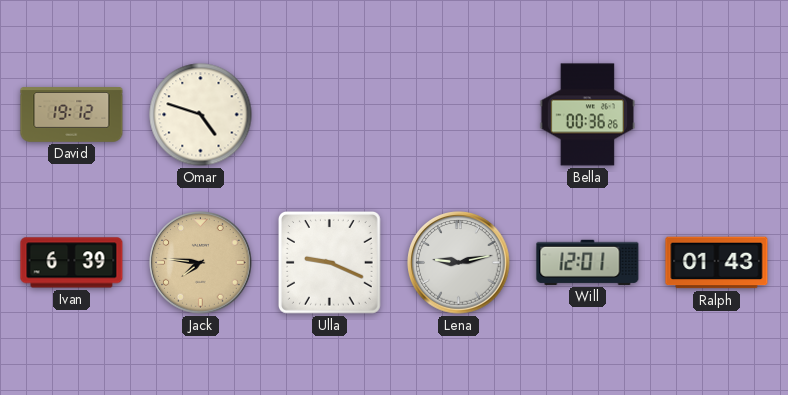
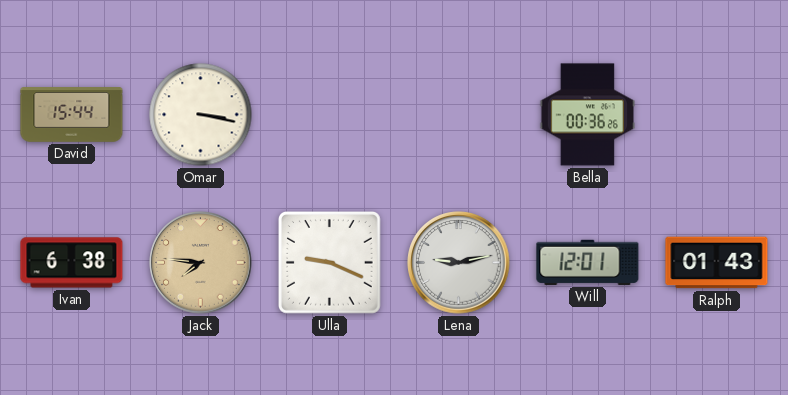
David: 19:12 -> 15:44
Omar: 4:48 -> 3:17
Ivan: 6:39 -> 6:38
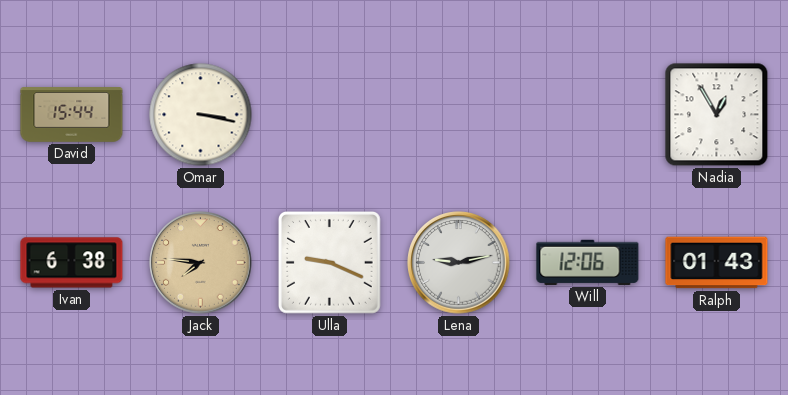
Bella: 00:36 -> none
Nadia: none -> 12:55
Will: 12:01 -> 12:06
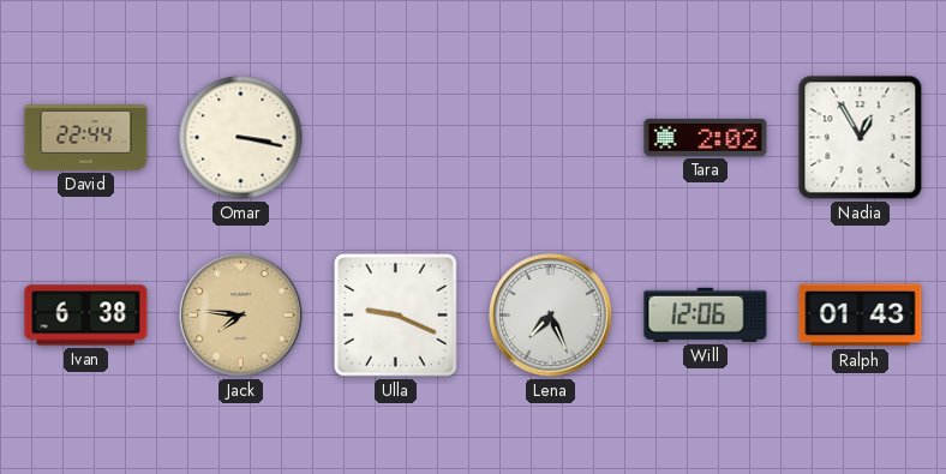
David: 15:44 -> 22:44
Tara: none -> 2:02
Lena: 9:13 -> 7:26
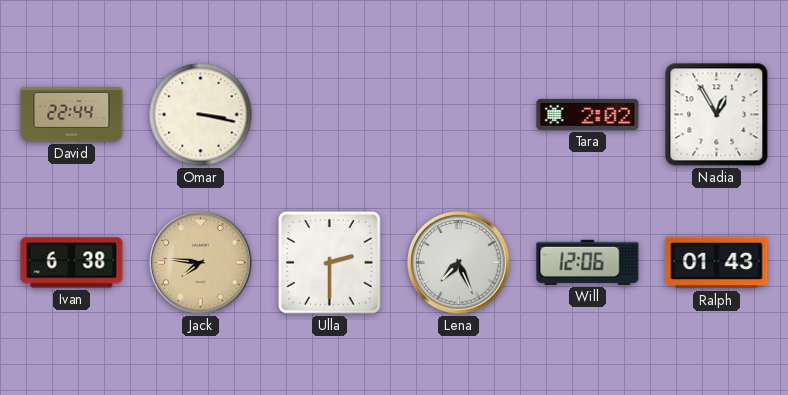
Ulla: 9:19 -> 2:30
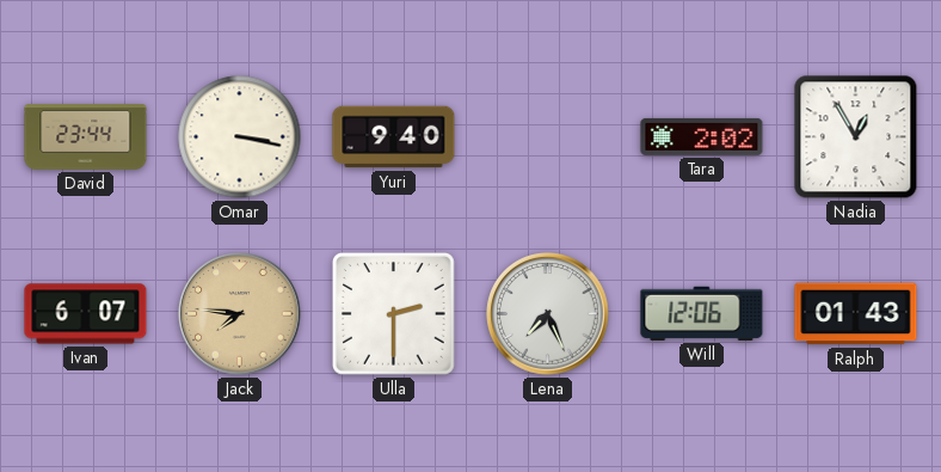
David: 22:44 -> 23:44
Yuri: none -> 9:40
Ivan: 6:38 -> 6:07
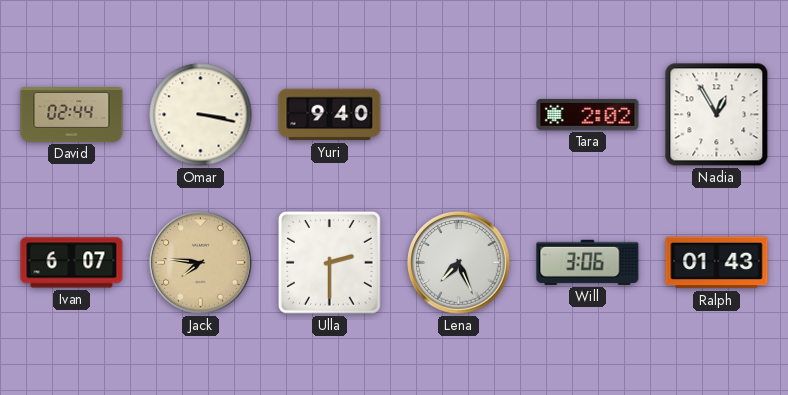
David: 23:44 -> 02:44
Will: 12:06 -> 3:06
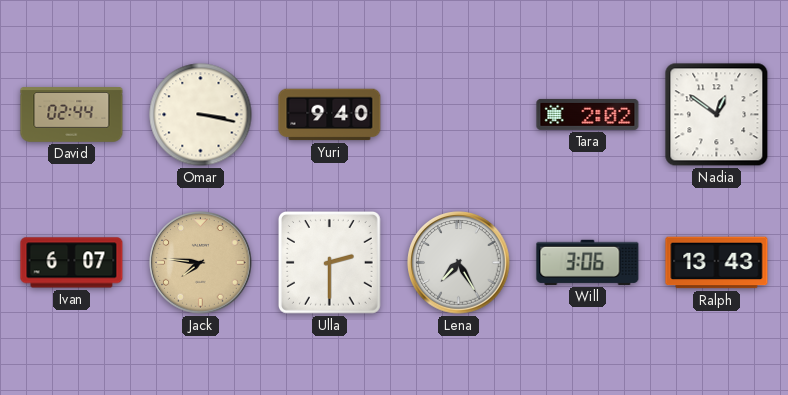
Nadia: 12:55 -> 12:51
Lena: 7:26 -> 7:25
Ralph: 01:43 -> 13:43
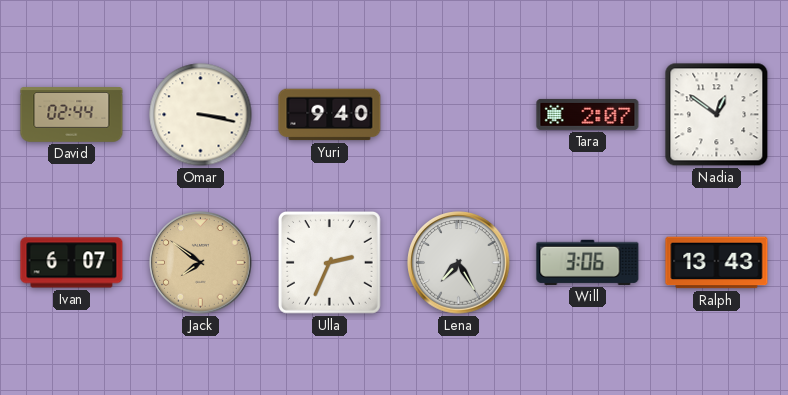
Tara: 2:02 -> 2:07
Jack: 7:46 -> 7:51
Ulla: 2:30 -> 2:34
